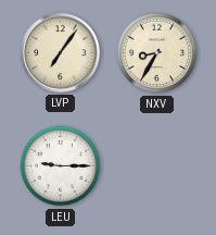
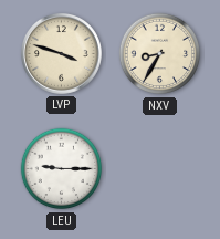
LVP: 7:06 -> 3:48
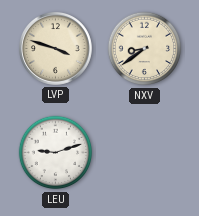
NXV: 8:35 -> 8:39
LEU: 9:15 -> 9:12
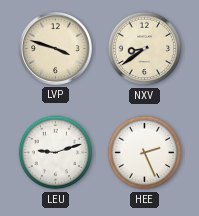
HEE: none -> 2:26
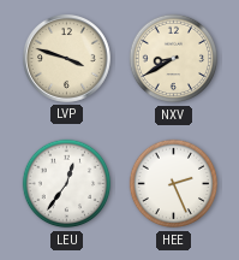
NXV: 8:39 -> 8:40
LEU: 9:12 -> 12:36
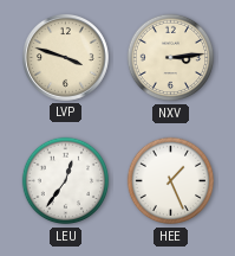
NXV: 8:40 -> 3:14
HEE: 2:26 -> 1:26
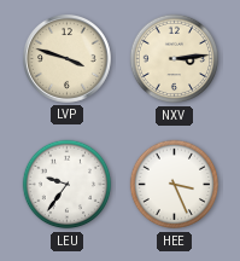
LEU: 12:36 -> 9:36
HEE: 1:26 -> 3:26
